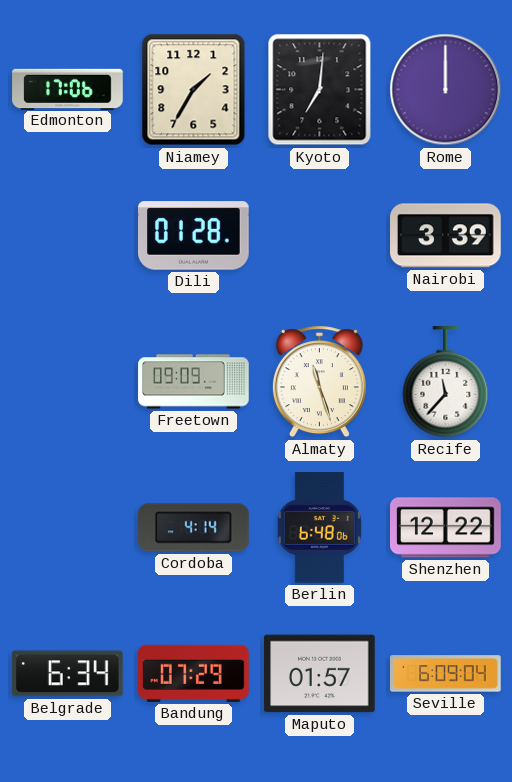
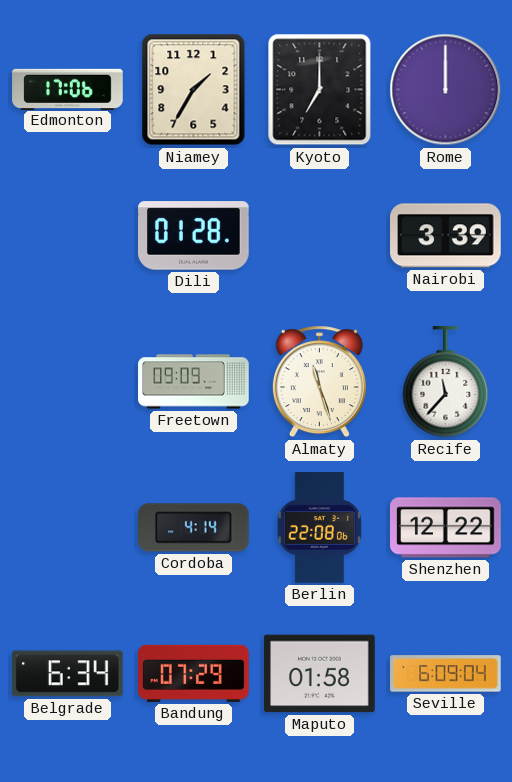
Kyoto: 7:01 -> 7:00
Berlin: 6:48 -> 22:08
Maputo: 01:57 -> 01:58
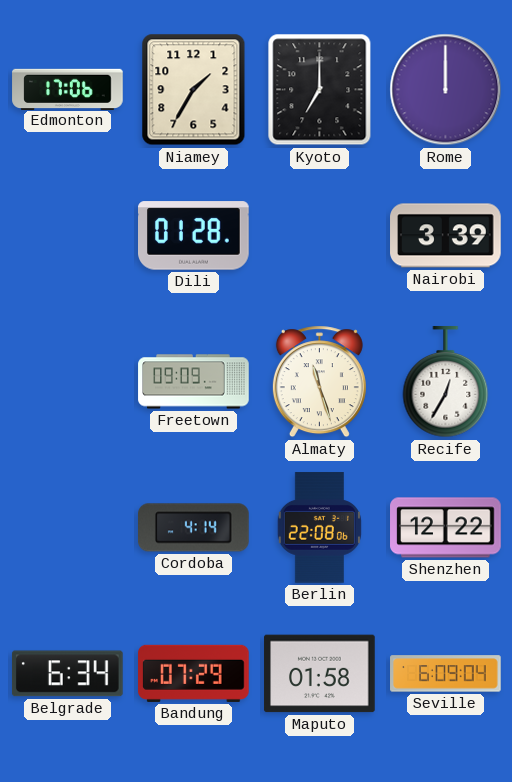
Recife: 11:37 -> 12:35
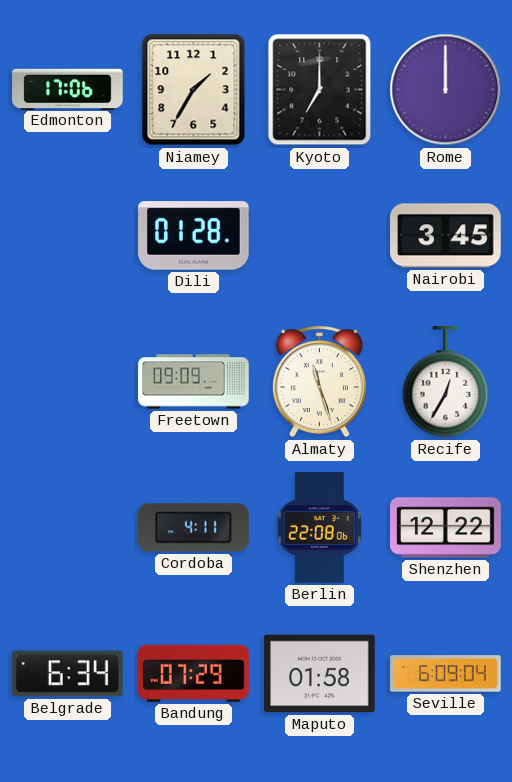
Nairobi: 3:39 -> 3:45
Cordoba: 4:14 -> 4:11
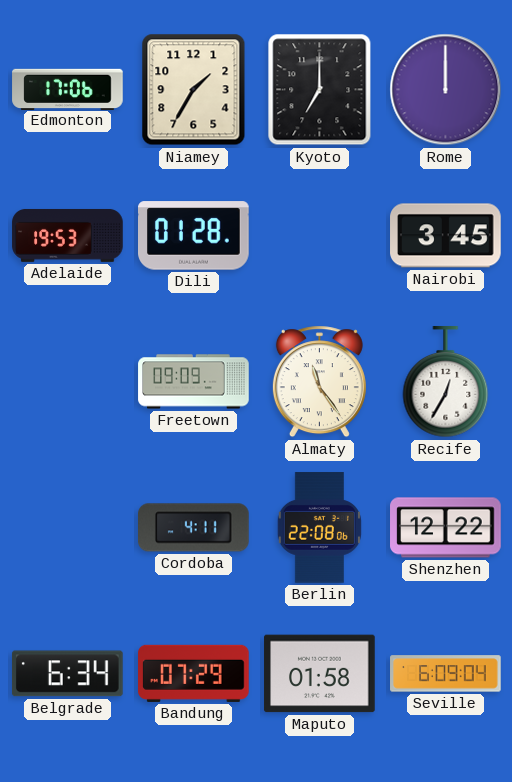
Adelaide: none -> 19:53
Almaty: 11:27 -> 11:24
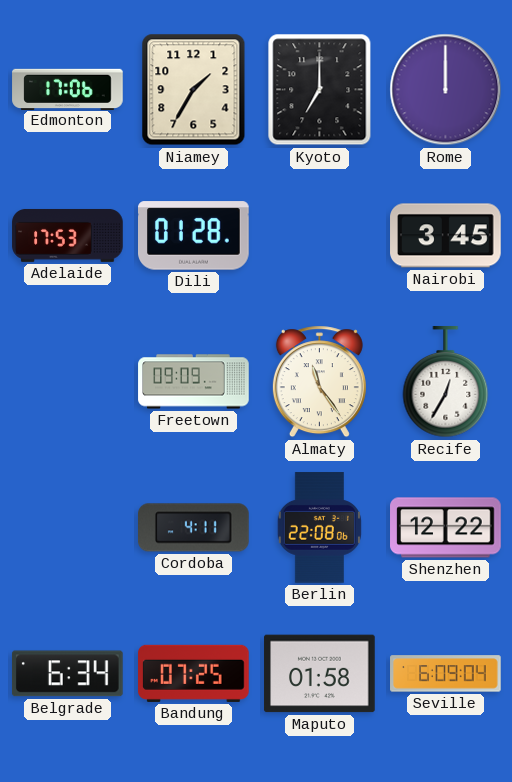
Adelaide: 19:53 -> 17:53
Bandung: 07:29 -> 07:25
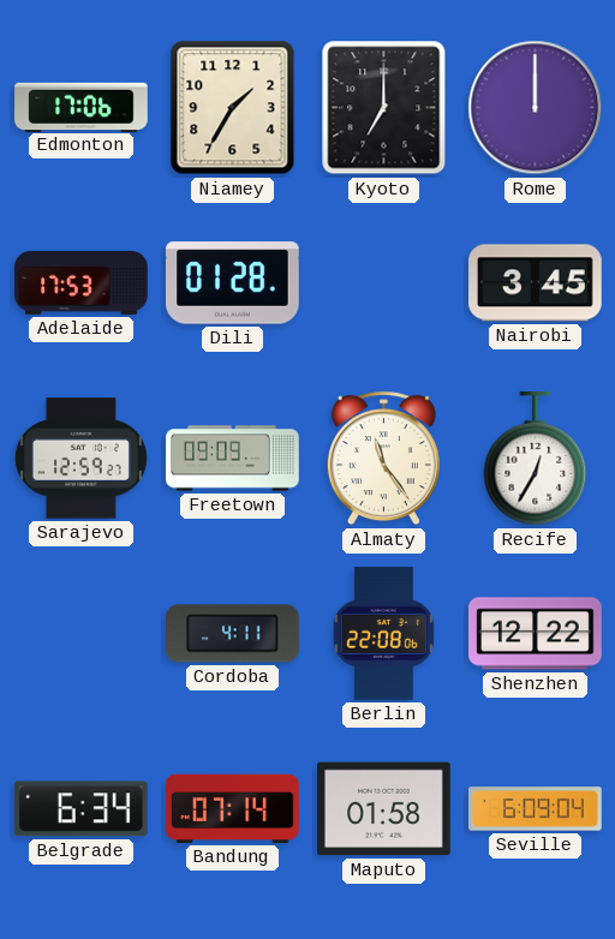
Sarajevo: none -> 12:59
Bandung: 07:25 -> 07:14
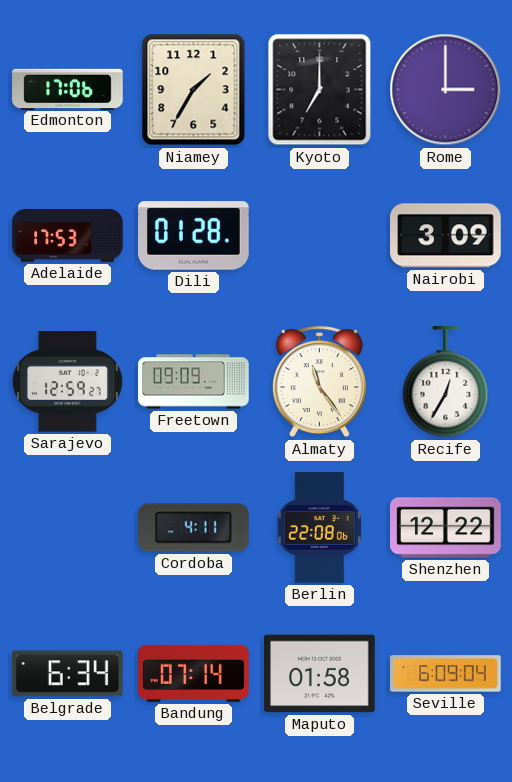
Rome: 12:00 -> 3:00
Nairobi: 3:45 -> 3:09
